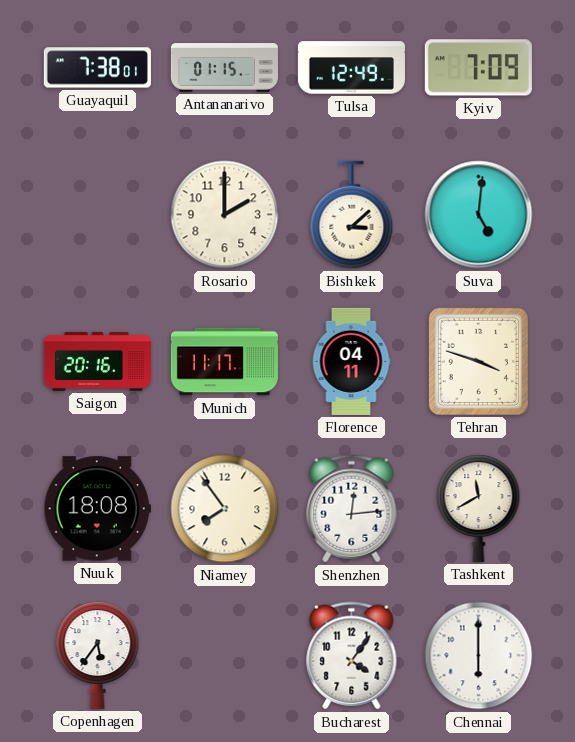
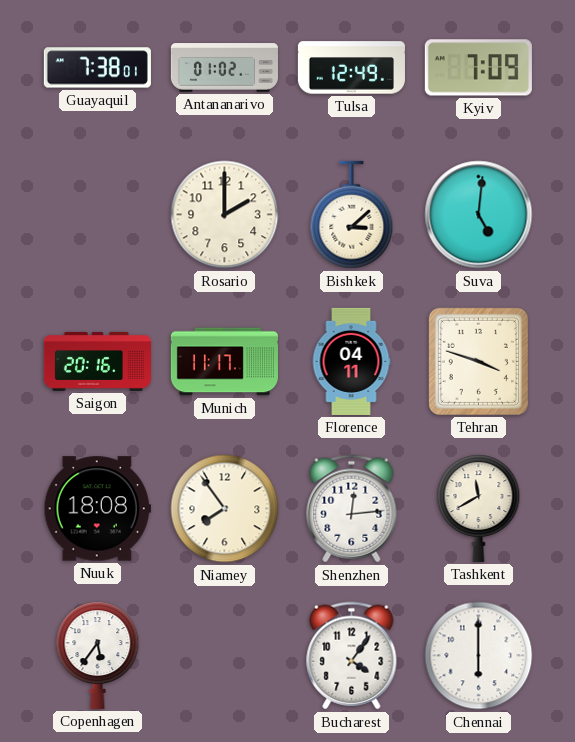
Antananarivo: 01:15 -> 01:02
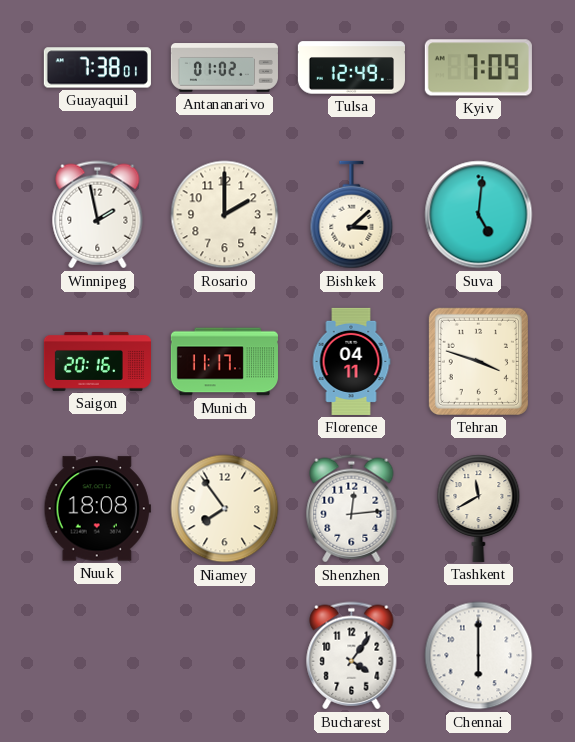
Winnipeg: none -> 1:58
Copenhagen: 5:36 -> none
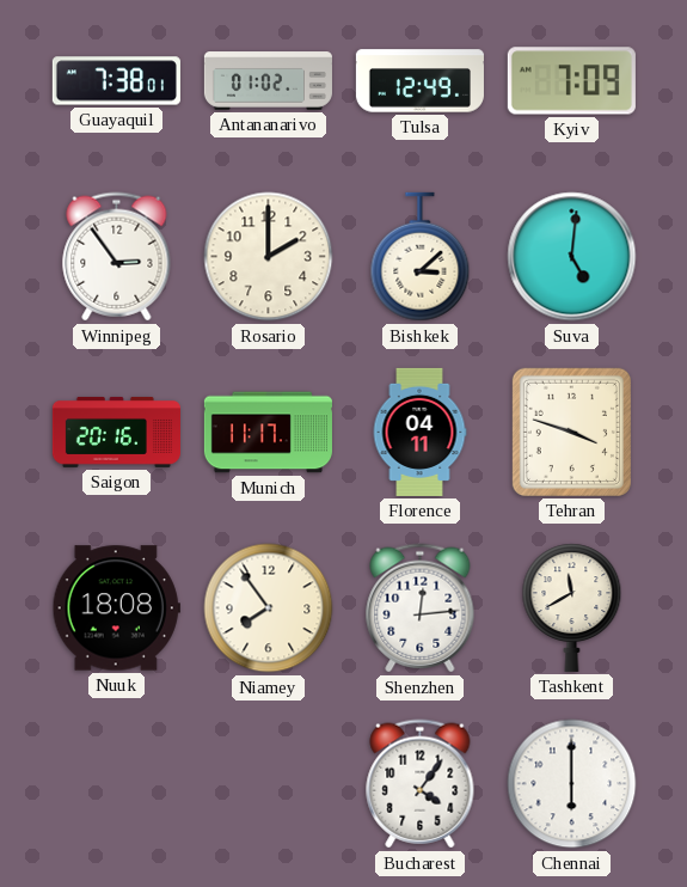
Winnipeg: 1:58 -> 2:54
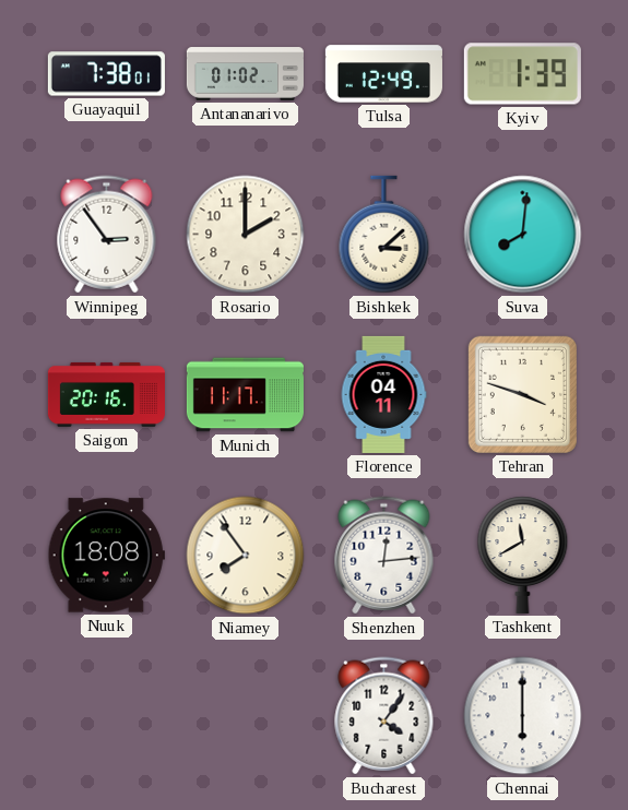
Kyiv: 7:09 -> 1:39
Suva: 5:01 -> 8:01
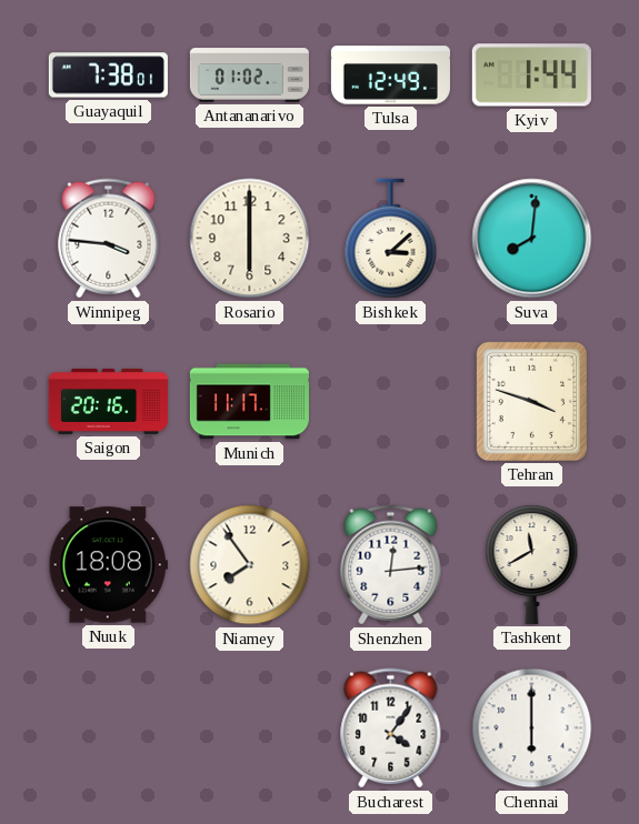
Kyiv: 1:39 -> 1:44
Winnipeg: 2:54 -> 3:46
Rosario: 2:00 -> 6:00
Florence: 04:11 -> none
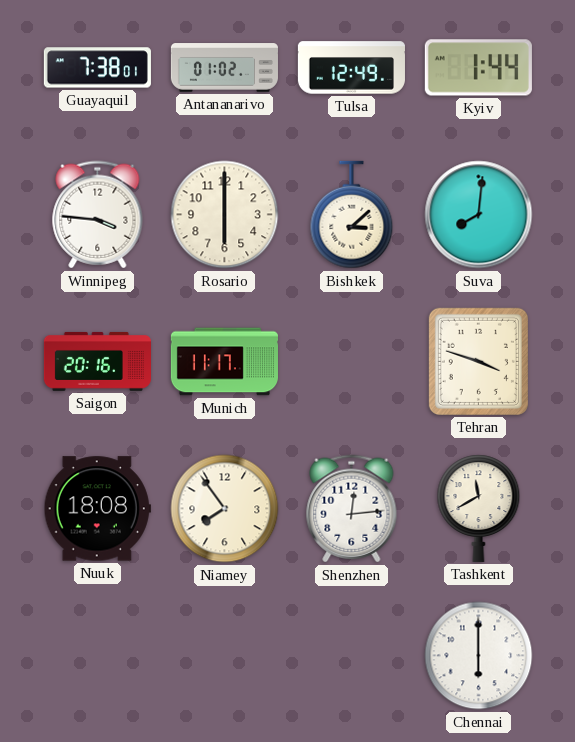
Bucharest: 4:06 -> none
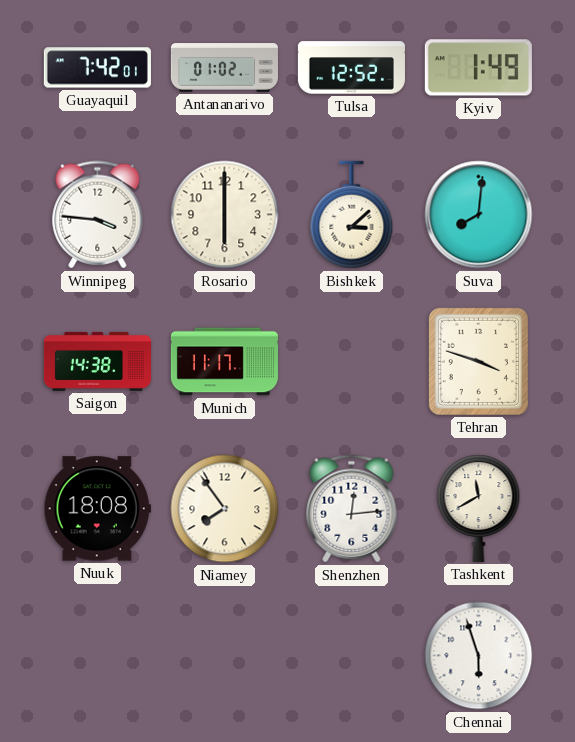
Guayaquil: 7:38 -> 7:42
Tulsa: 12:49 -> 12:52
Kyiv: 1:44 -> 1:49
Saigon: 20:16 -> 14:38
Chennai: 6:00 -> 5:57
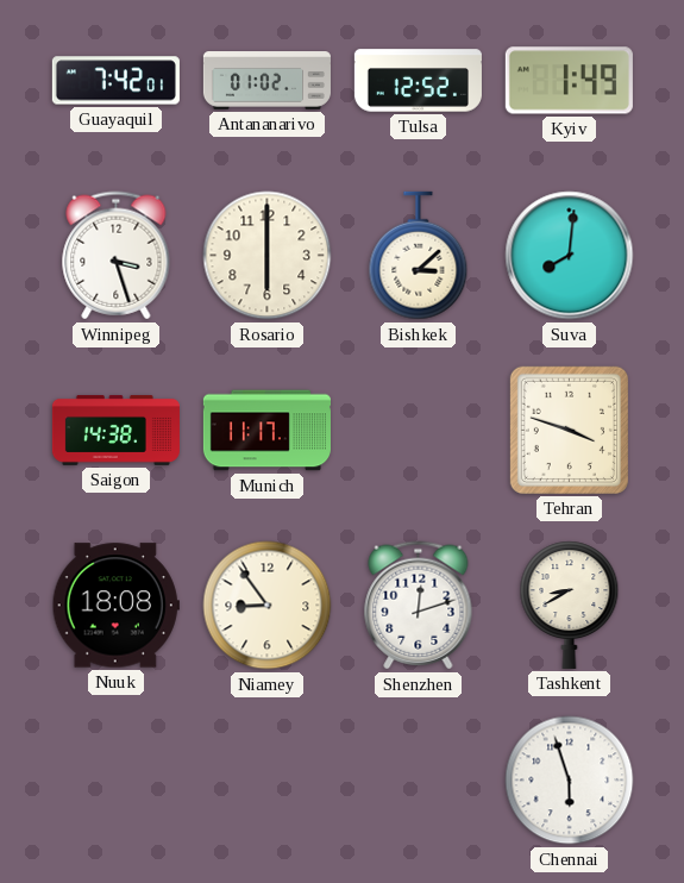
Winnipeg: 3:46 -> 3:27
Niamey: 7:54 -> 8:54
Shenzhen: 12:14 -> 12:12
Tashkent: 11:40 -> 8:40
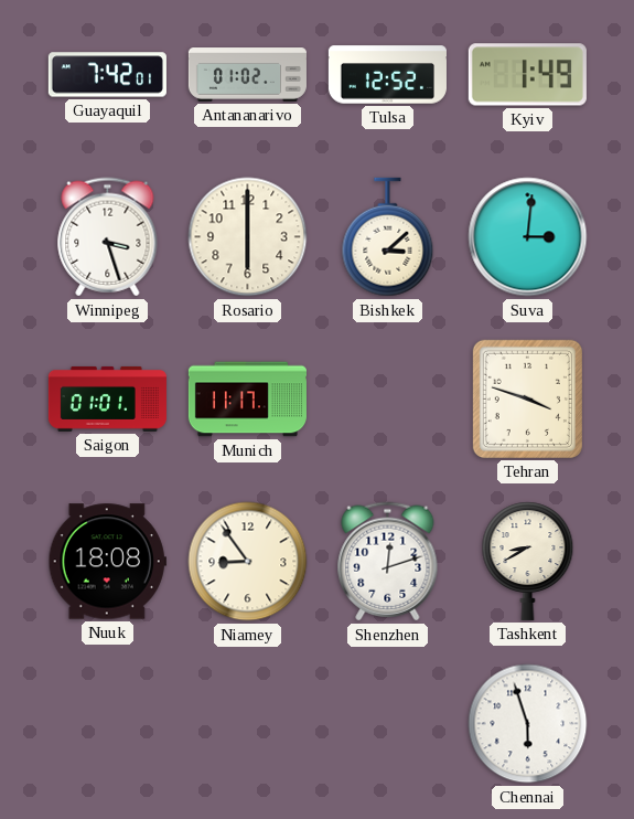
Suva: 8:01 -> 3:01
Saigon: 14:38 -> 01:01
